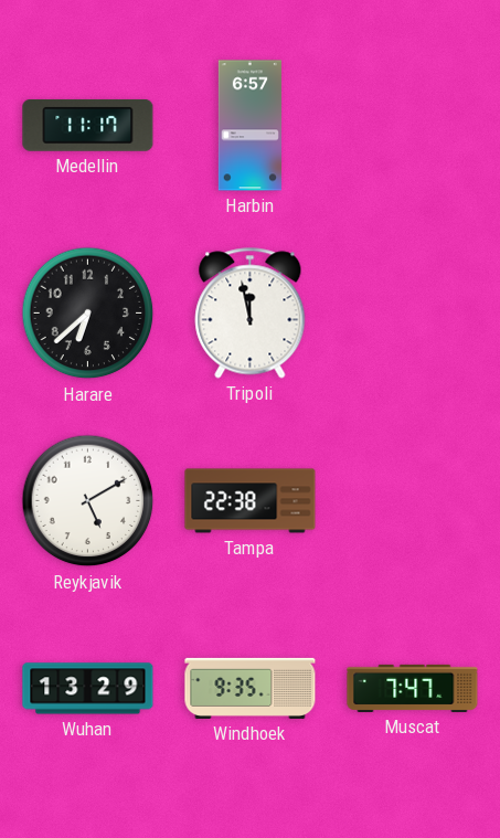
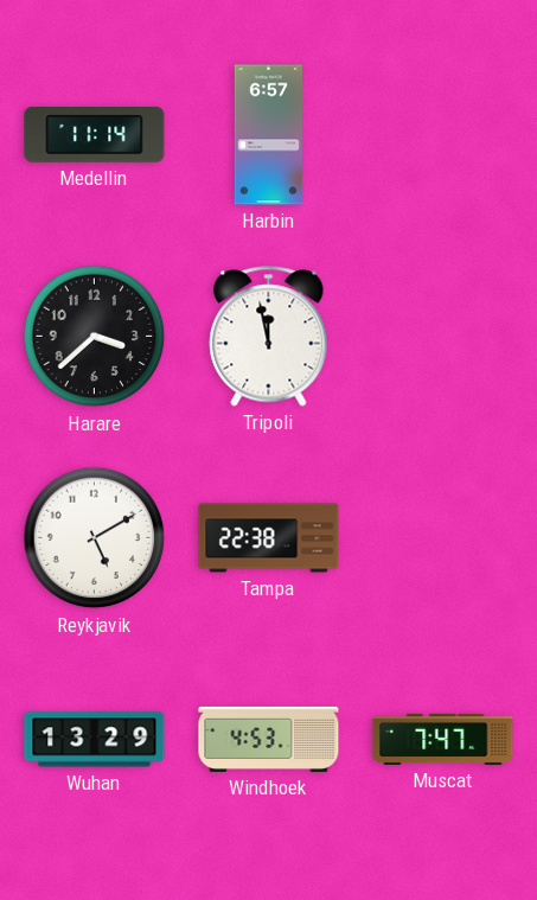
Medellin: 11:17 -> 11:14
Harare: 6:38 -> 3:38
Windhoek: 9:35 -> 4:53
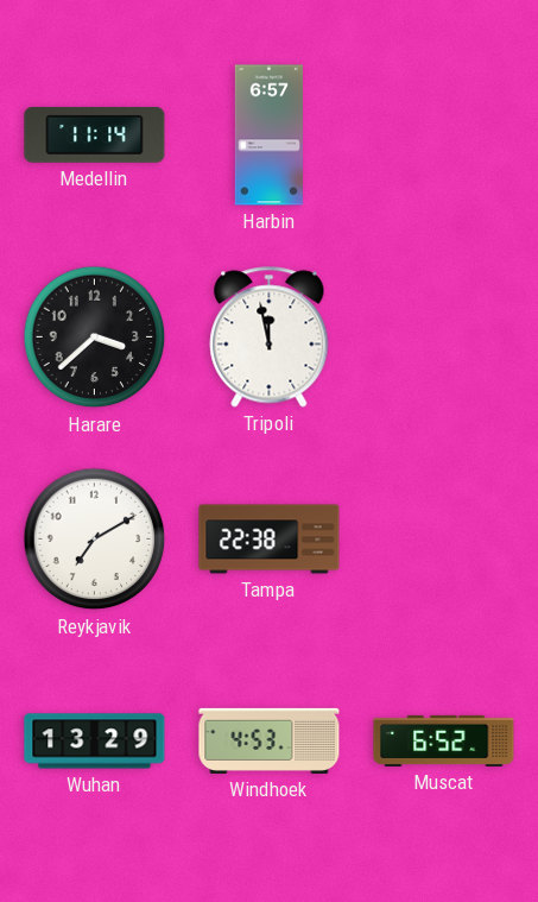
Reykjavik: 5:10 -> 7:10
Muscat: 7:47 -> 6:52
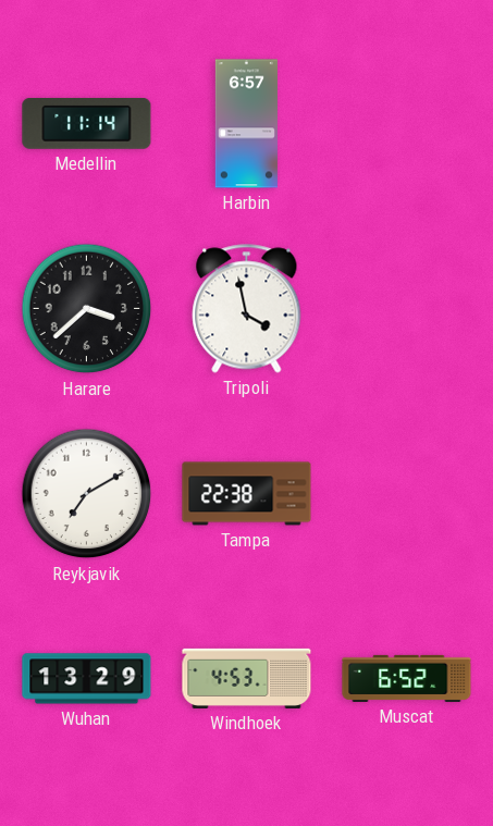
Tripoli: 11:58 -> 3:58
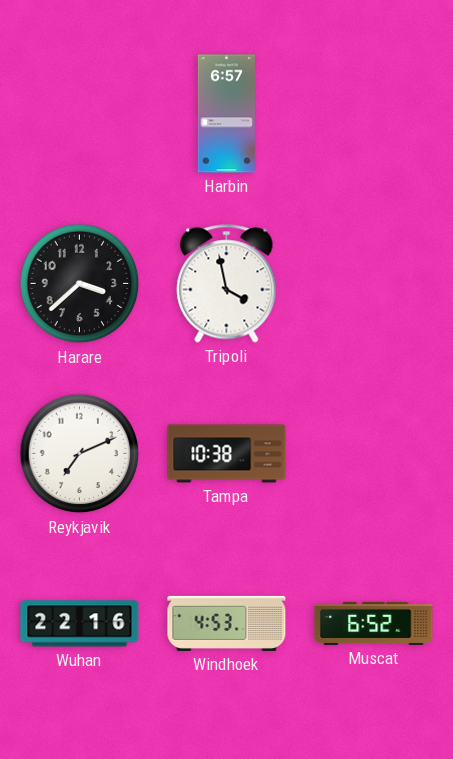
Medellin: 11:14 -> none
Reykjavik: 7:10 -> 7:11
Tampa: 22:38 -> 10:38
Wuhan: 13:29 -> 22:16
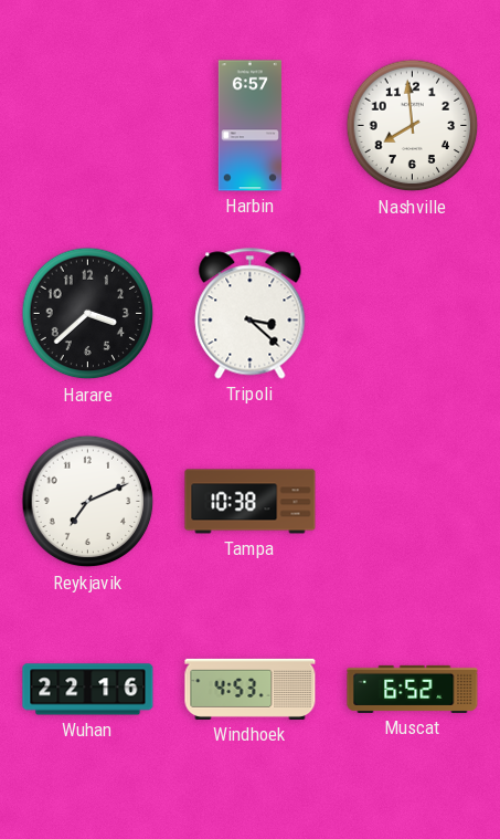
Nashville: none -> 7:59
Tripoli: 3:58 -> 3:22
